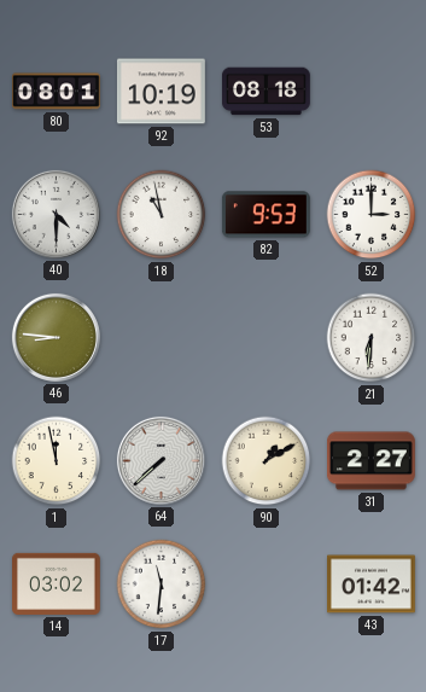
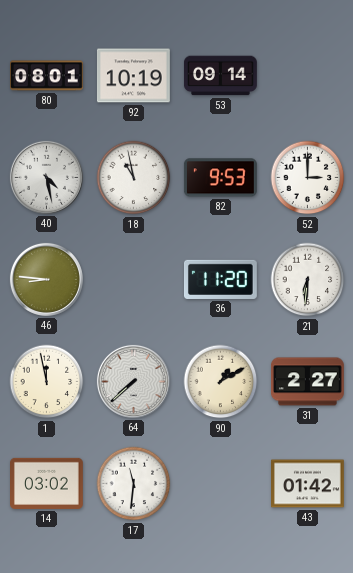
53: 08:18 -> 09:14
40: 4:30 -> 4:28
36: none -> 11:20
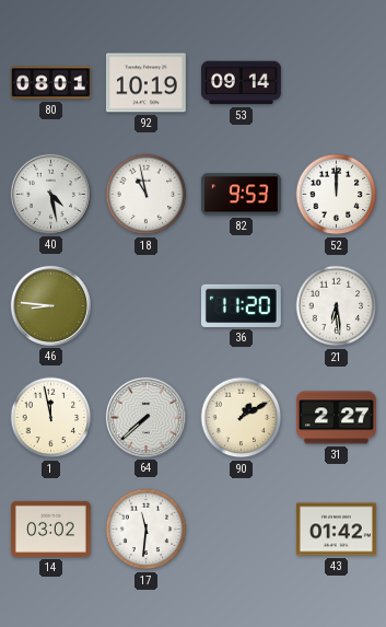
52: 3:00 -> 12:00
21: 6:31 -> 6:29
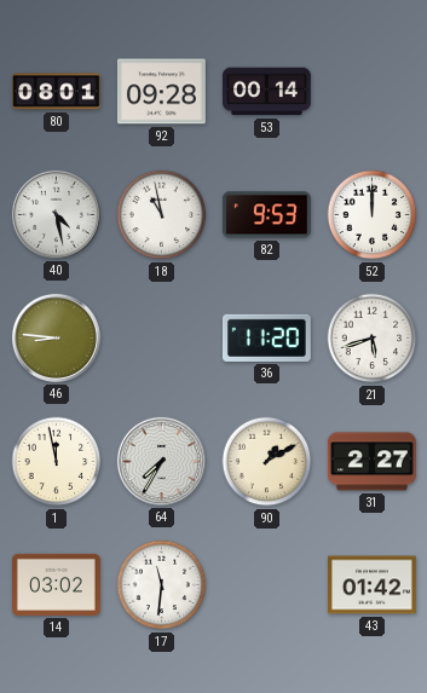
92: 10:19 -> 09:28
53: 09:14 -> 00:14
21: 6:29 -> 5:42
64: 7:38 -> 7:35
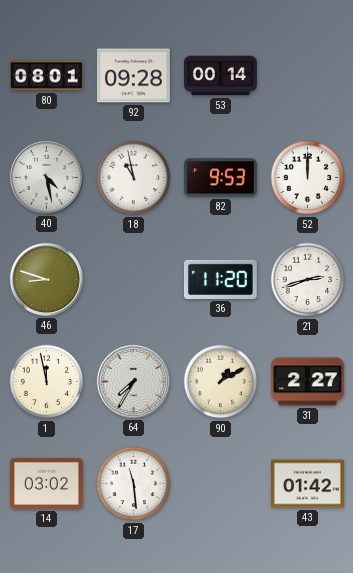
46: 8:46 -> 8:48
21: 5:42 -> 2:42
17: 11:31 -> 11:29
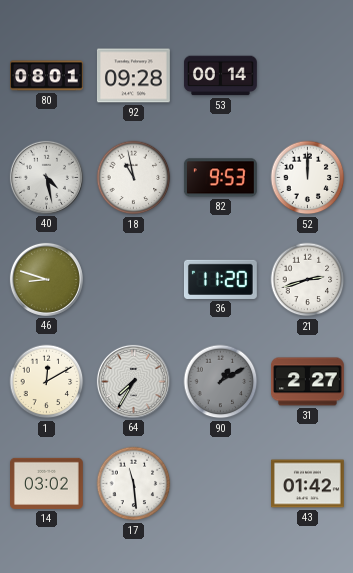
1: 11:58 -> 12:10
90 dial: cream -> grey
